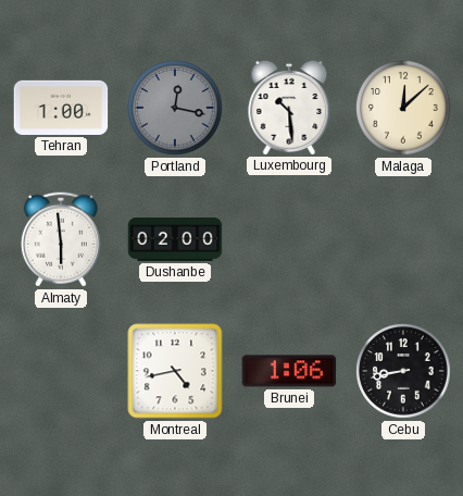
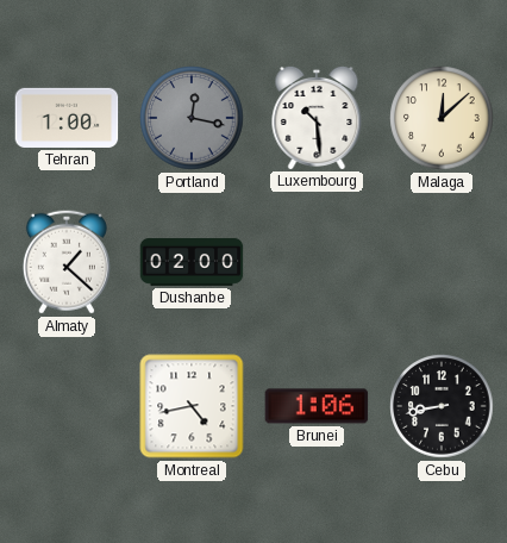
Almaty: 5:59 -> 1:22
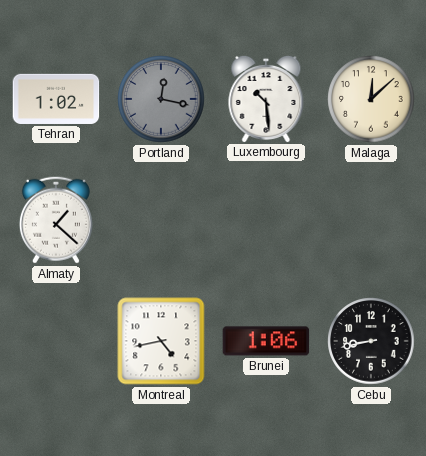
Tehran: 1:00 -> 1:02
Dushanbe: 02:00 -> none
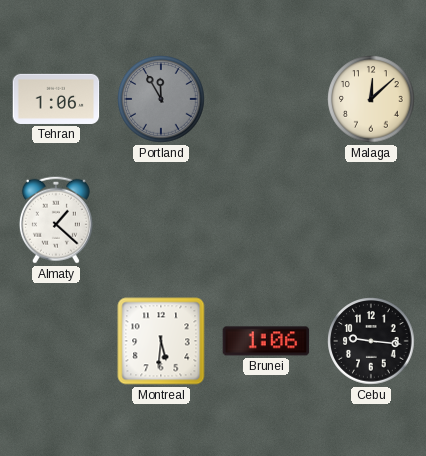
Tehran: 1:02 -> 1:06
Portland: 12:17 -> 11:55
Luxembourg: 10:29 -> none
Montreal: 4:43 -> 5:31
Cebu: 8:43 -> 9:16
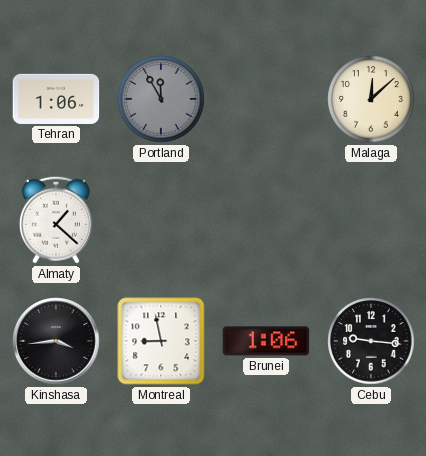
Kinshasa: none -> 3:44
Montreal: 5:31 -> 8:58
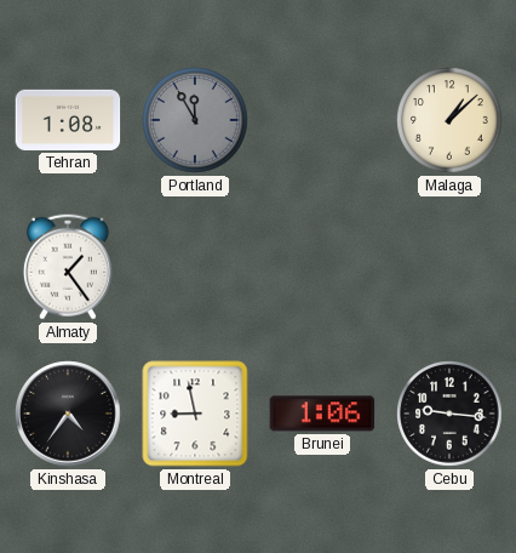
Tehran: 1:06 -> 1:08
Malaga: 12:08 -> 1:08
Almaty: 1:22 -> 1:24
Kinshasa: 3:44 -> 4:36
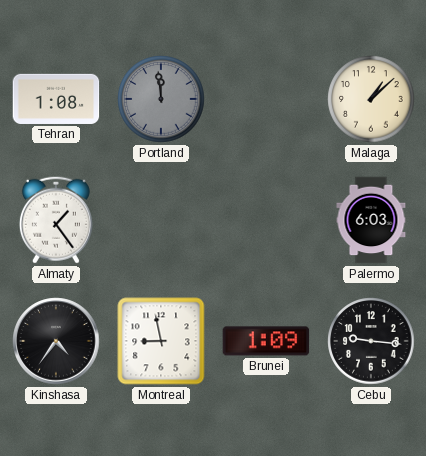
Portland: 11:55 -> 11:59
Palermo: none -> 6:03
Brunei: 1:06 -> 1:09
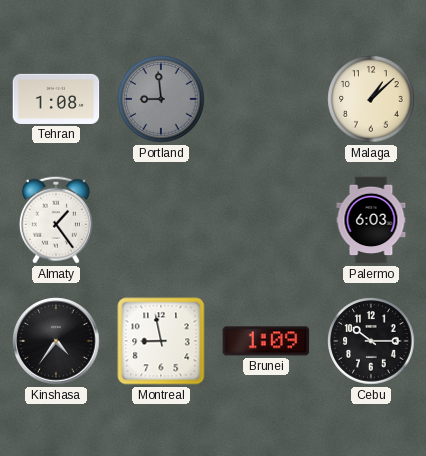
Portland: 11:59 -> 8:59
Cebu: 9:16 -> 10:15
